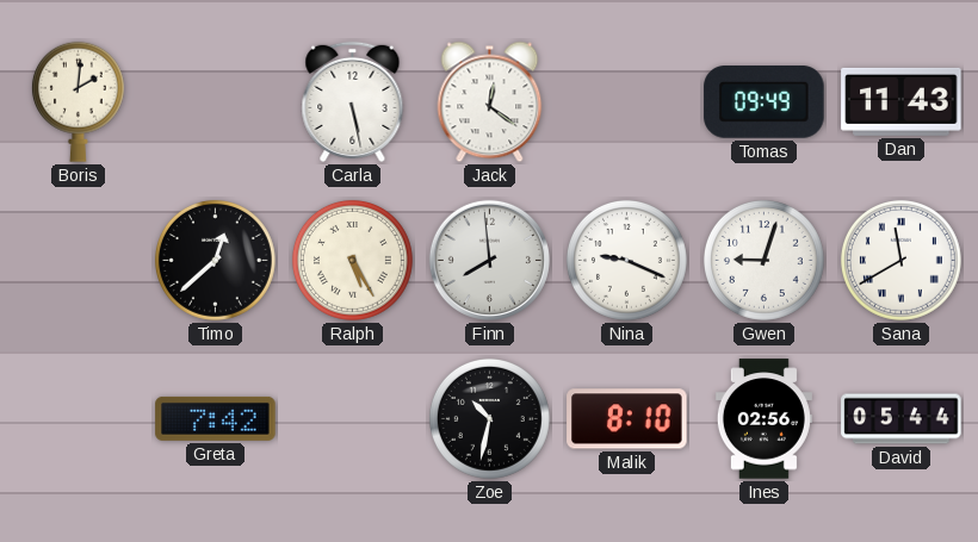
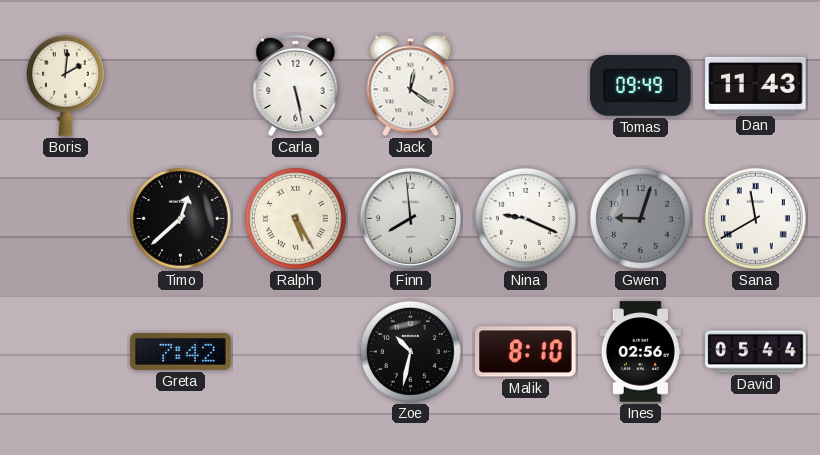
Gwen dial: white -> grey
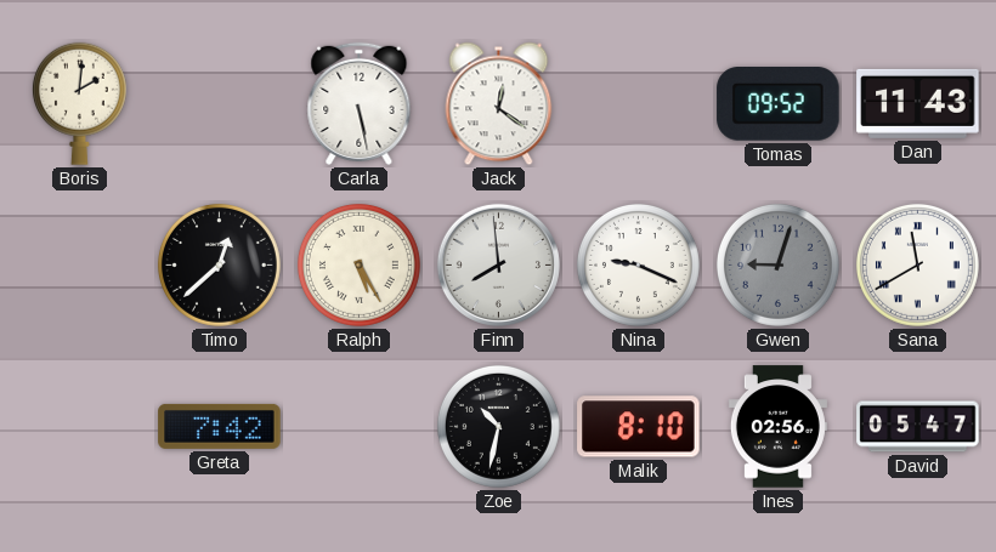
Tomas: 09:49 -> 09:52
David: 05:44 -> 05:47
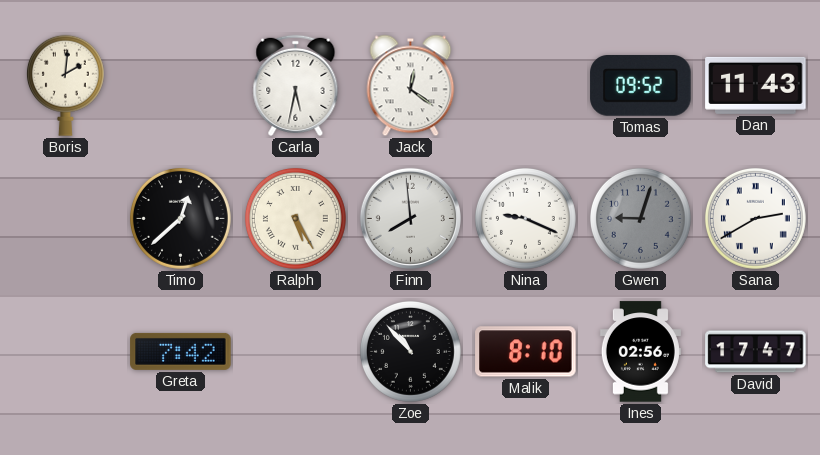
Carla: 5:28 -> 5:32
Sana: 11:40 -> 2:40
Zoe: 10:32 -> 10:53
David: 05:47 -> 17:47
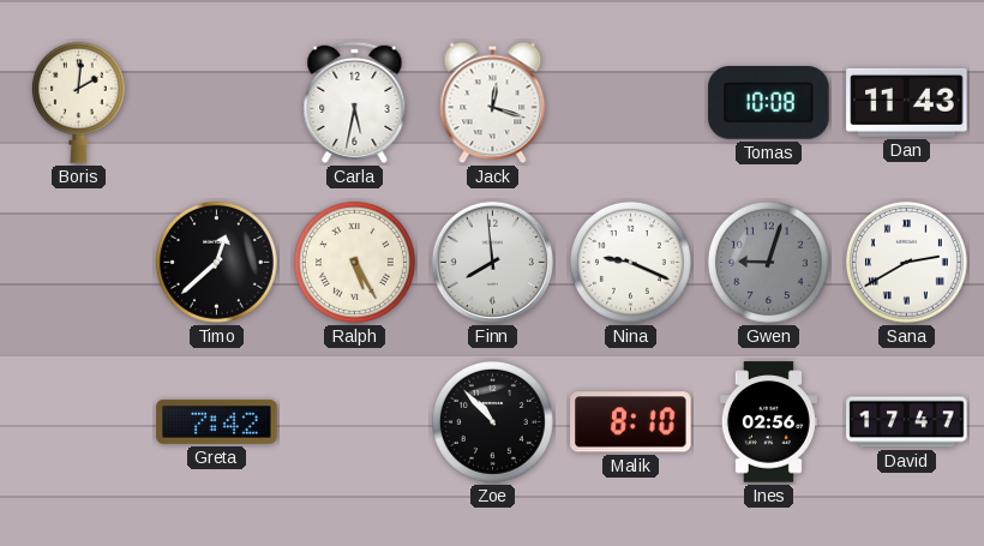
Jack: 12:21 -> 12:18
Tomas: 09:52 -> 10:08
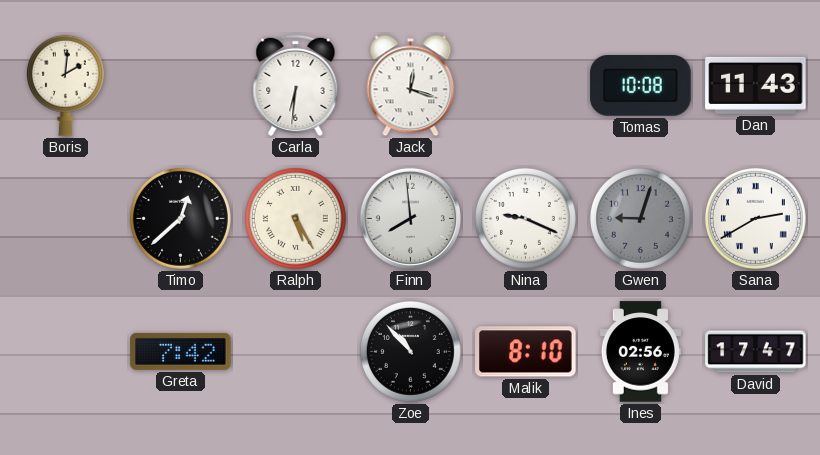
Carla: 5:32 -> 6:31
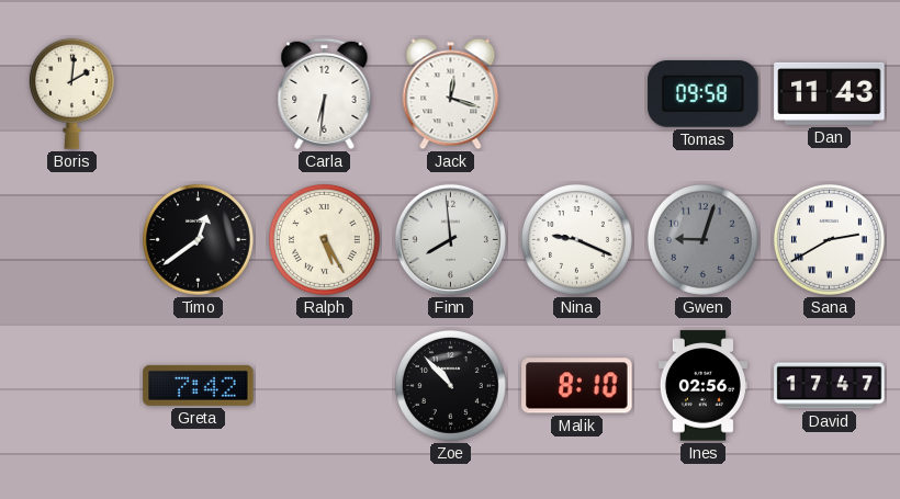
Tomas: 10:08 -> 09:58
Timo: 12:38 -> 12:39
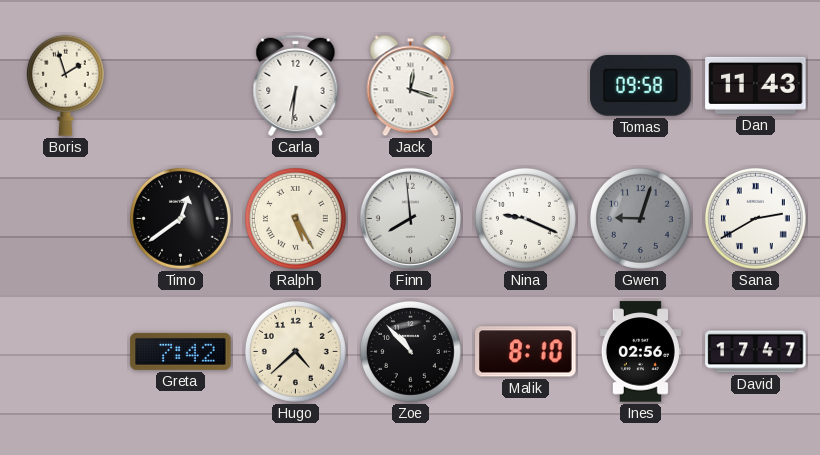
Boris: 2:01 -> 1:57
Hugo: none -> 4:38
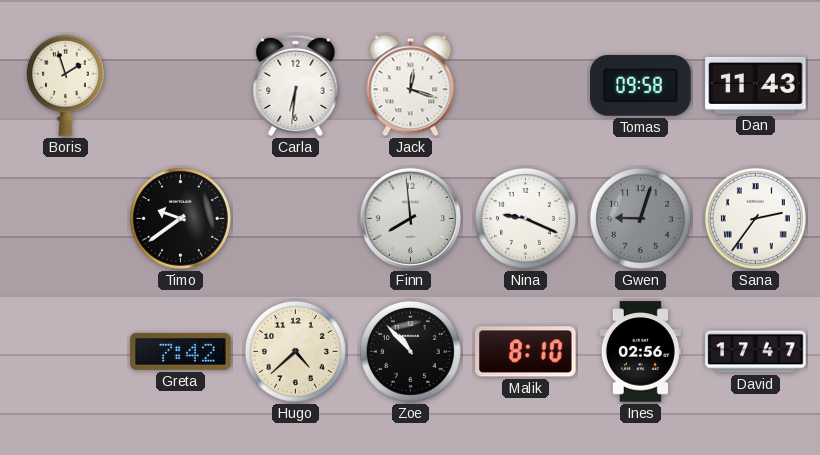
Timo: 12:39 -> 9:39
Ralph: 5:25 -> none
Sana: 2:40 -> 2:36
